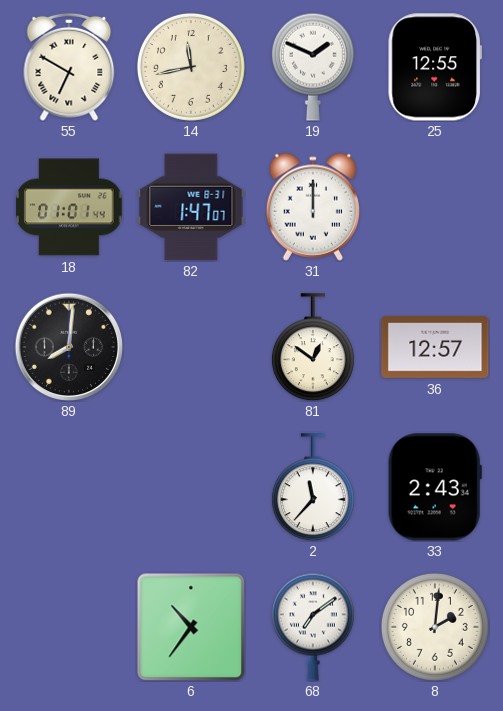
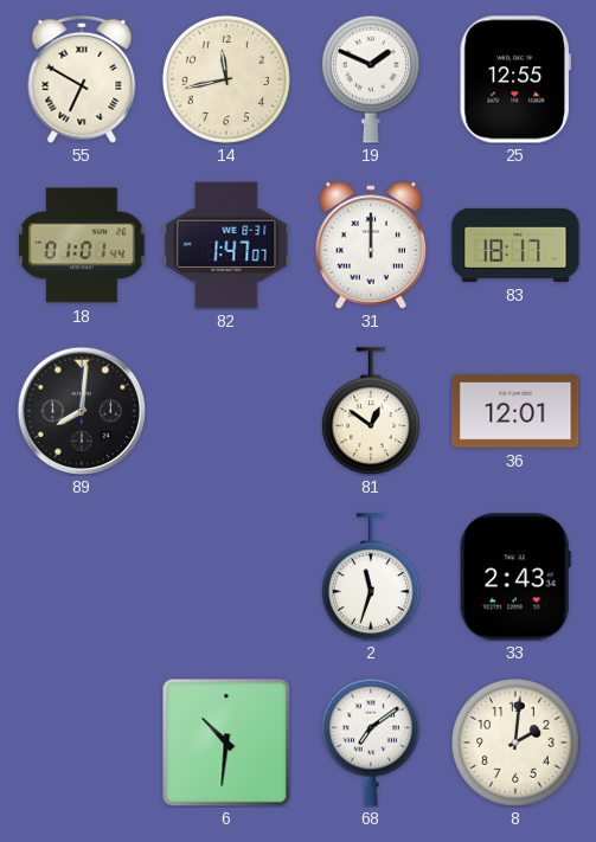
83: none -> 18:17
36: 12:57 -> 12:01
2: 11:37 -> 11:33
6: 10:36 -> 10:31
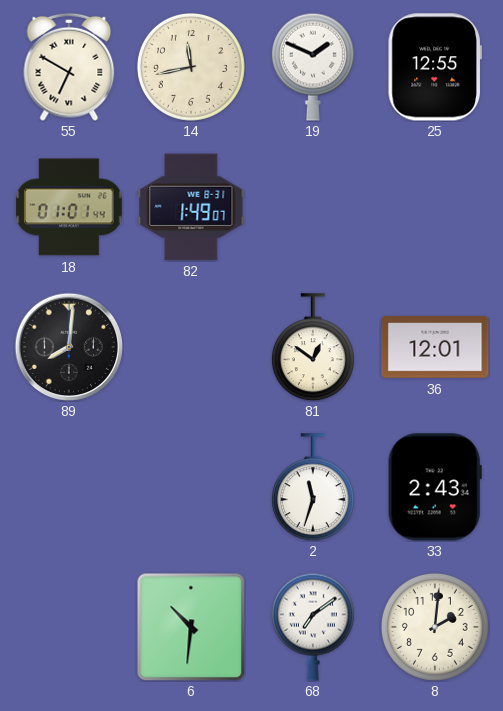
82: 1:47 -> 1:49
31: 12:00 -> none
83: 18:17 -> none
